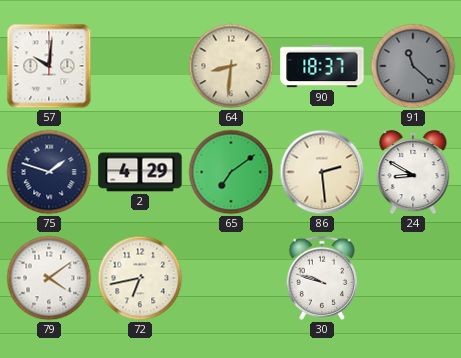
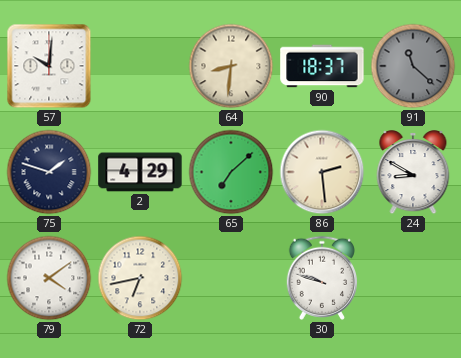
65: 7:09 -> 7:08
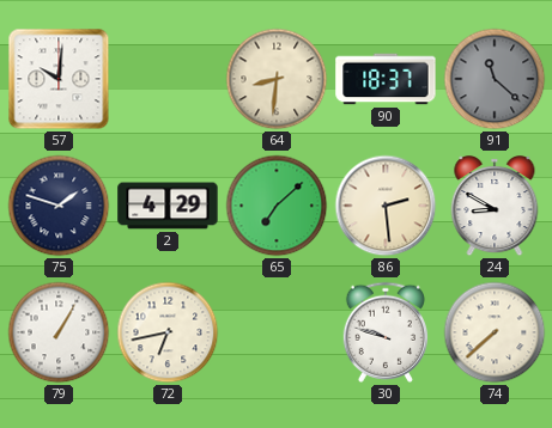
79: 4:09 -> 1:05
74: none -> 7:38
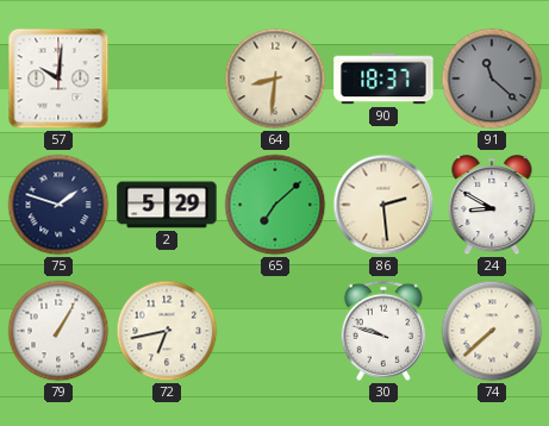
2: 4:29 -> 5:29
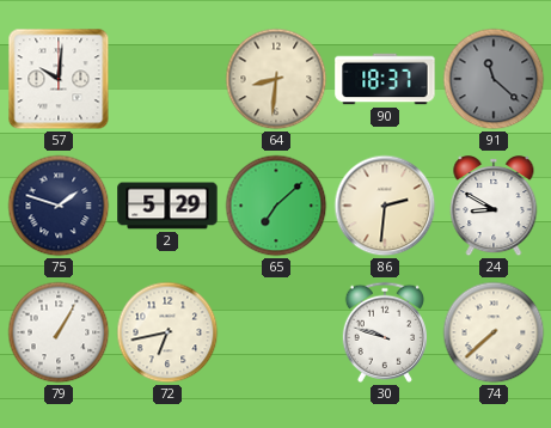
86: 2:29 -> 2:31
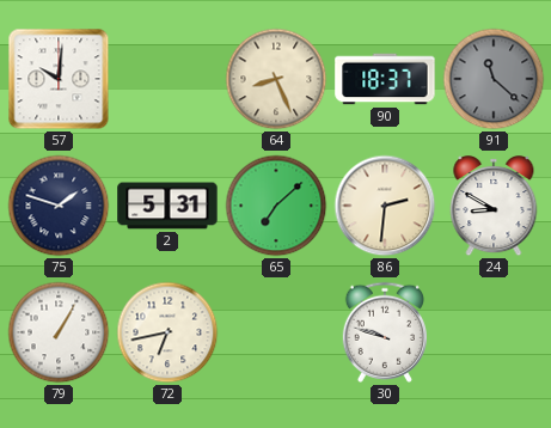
64: 8:31 -> 8:26
2: 5:29 -> 5:31
74: 7:38 -> none
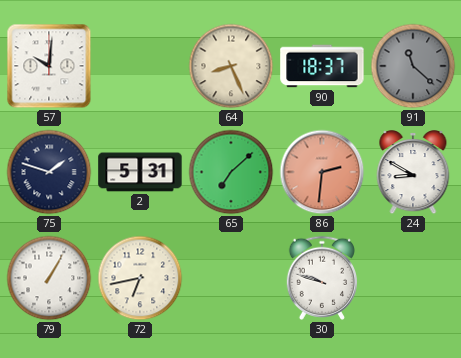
86 dial: cream -> salmon
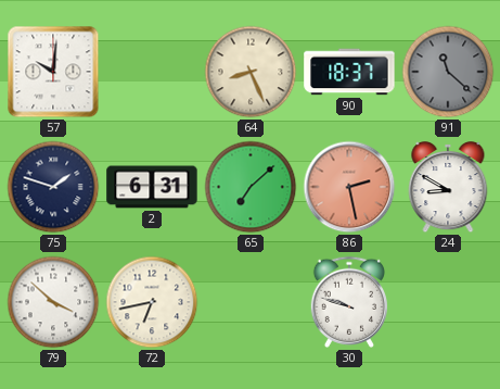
2: 5:31 -> 6:31
86: 2:31 -> 2:28
79: 1:05 -> 3:52
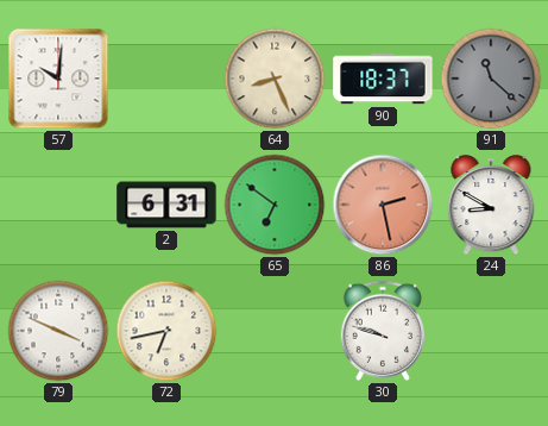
75: 1:48 -> none
65: 7:08 -> 6:51
79: 3:52 -> 3:49
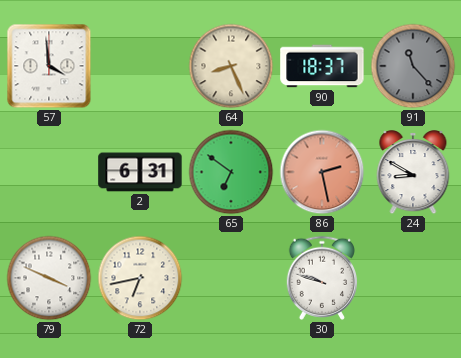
57: 10:01 -> 3:59
91: 11:22 -> 11:23
